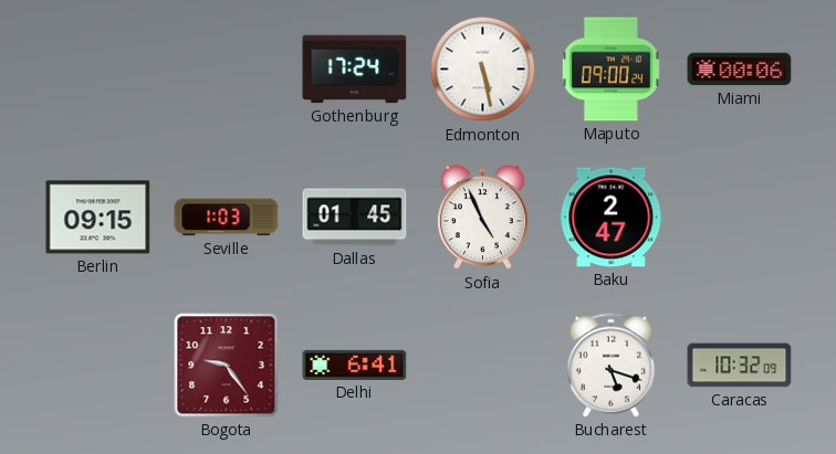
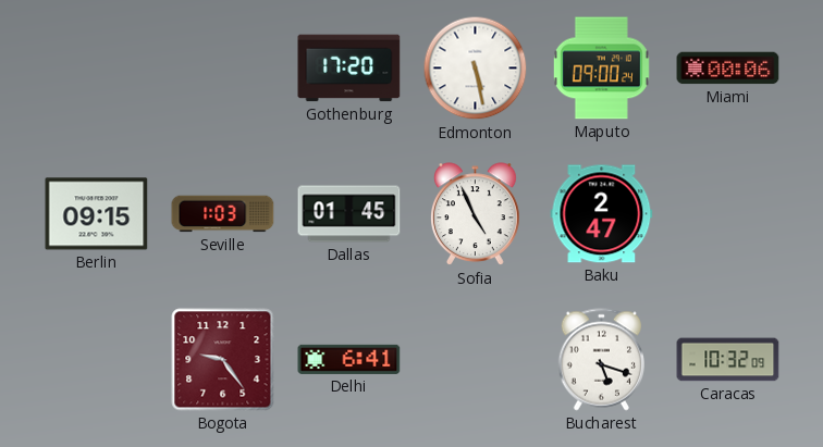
Gothenburg: 17:24 -> 17:20
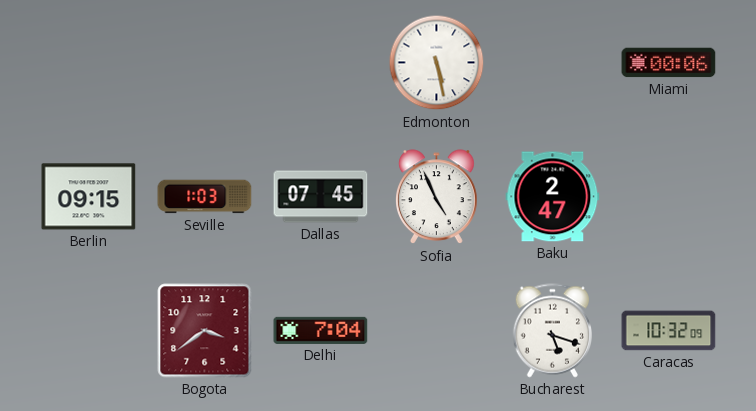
Gothenburg: 17:20 -> none
Maputo: 09:00 -> none
Dallas: 01:45 -> 07:45
Bogota: 9:24 -> 3:39
Delhi: 6:41 -> 7:04
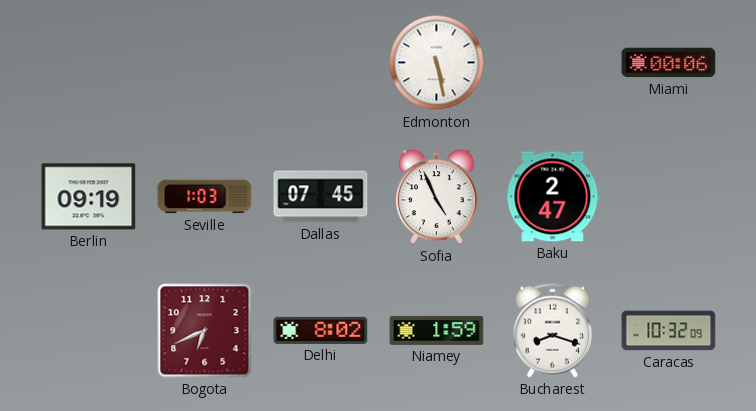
Berlin: 09:15 -> 09:19
Bogota: 3:39 -> 6:41
Delhi: 7:04 -> 8:02
Niamey: none -> 1:59
Bucharest: 5:18 -> 8:18
